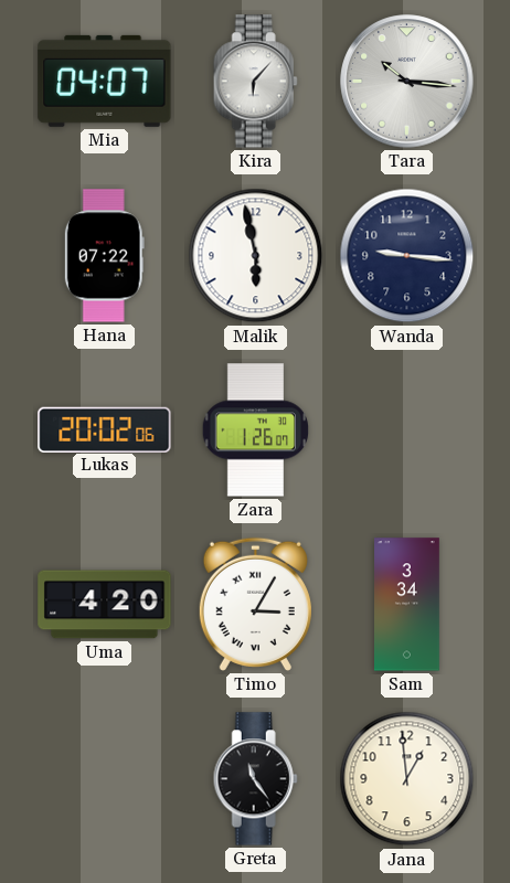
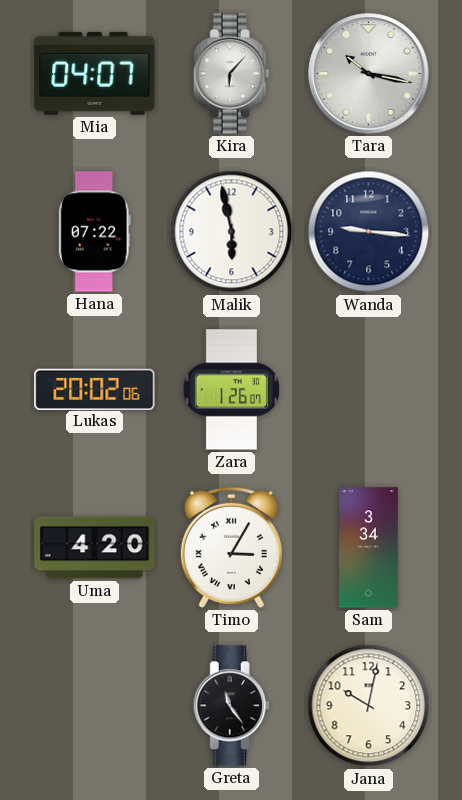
Tara: 10:16 -> 10:17
Jana: 12:59 -> 10:02
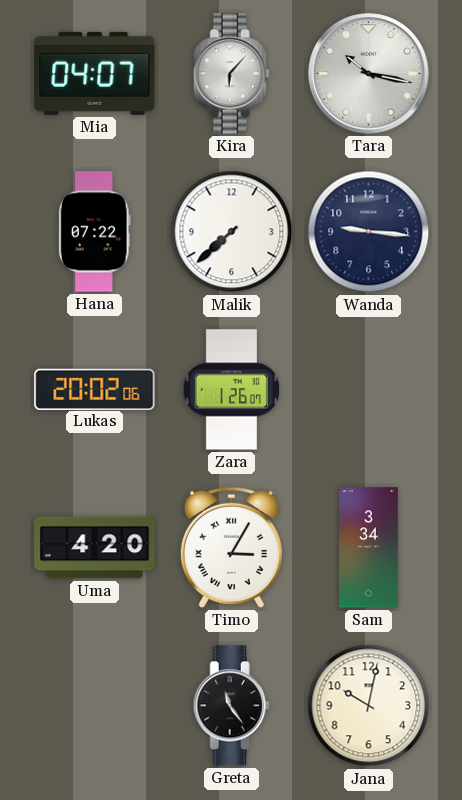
Malik: 5:58 -> 7:38
